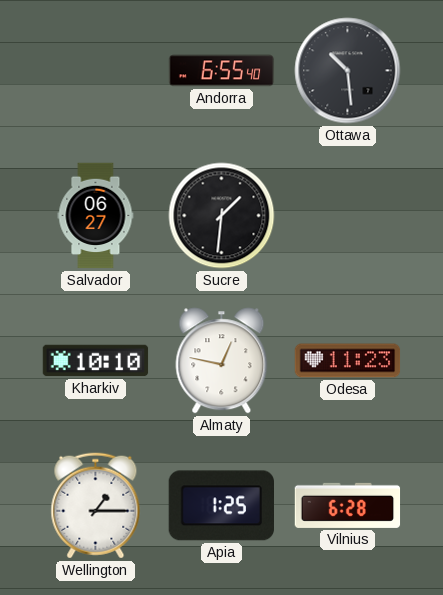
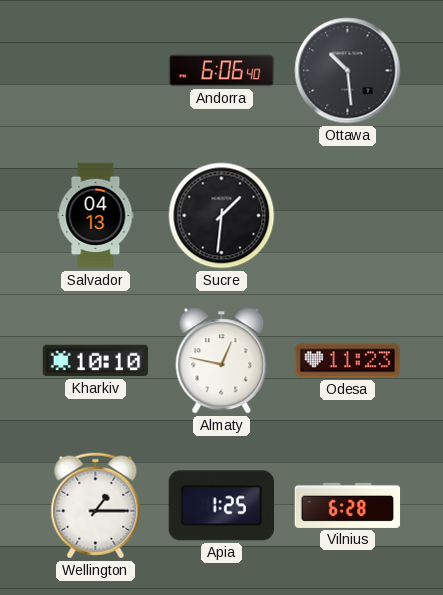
Andorra: 6:55 -> 6:06
Salvador: 06:27 -> 04:13
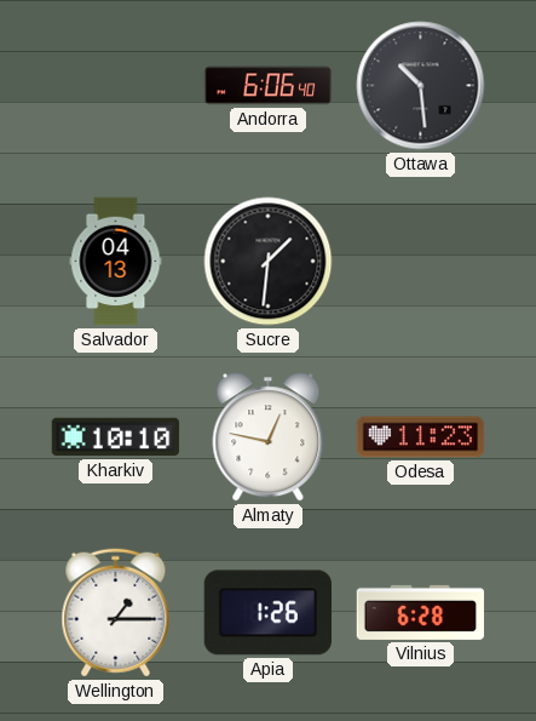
Apia: 1:25 -> 1:26
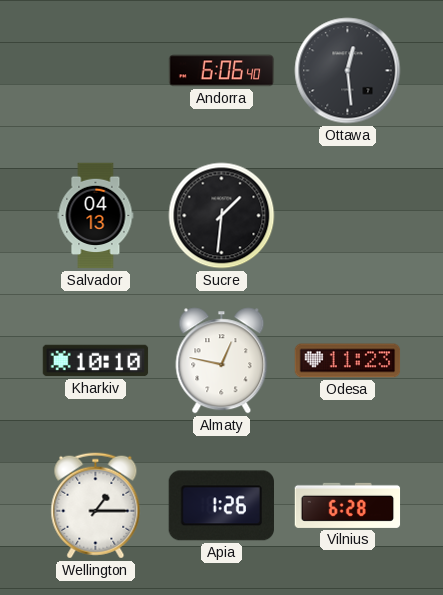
Ottawa: 10:29 -> 12:29
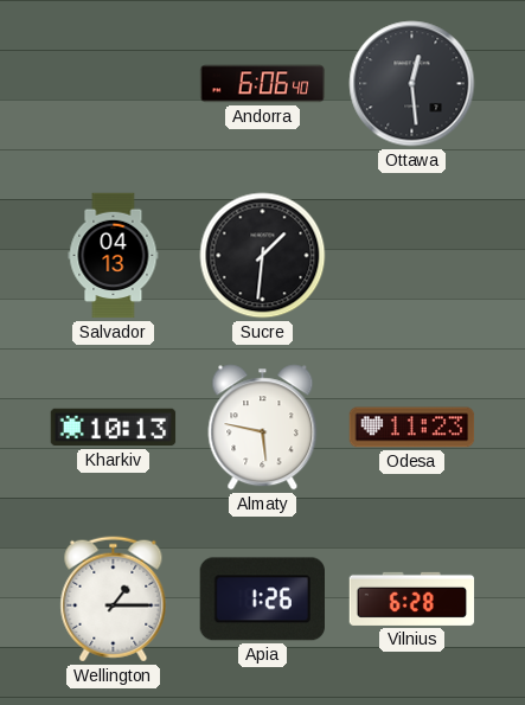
Kharkiv: 10:10 -> 10:13
Almaty: 12:47 -> 5:47
